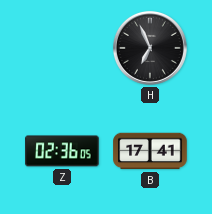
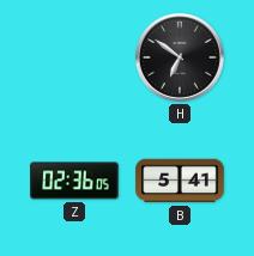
H: 6:56 -> 6:51
B: 17:41 -> 5:41
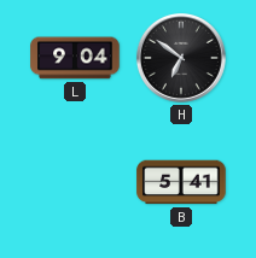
L: none -> 9:04
Z: 02:36 -> none
